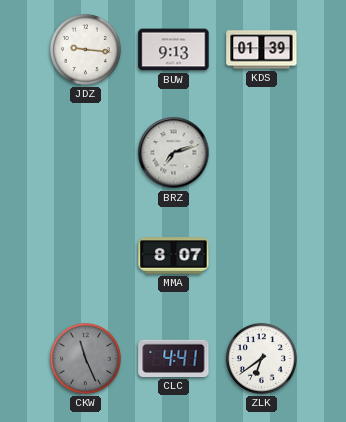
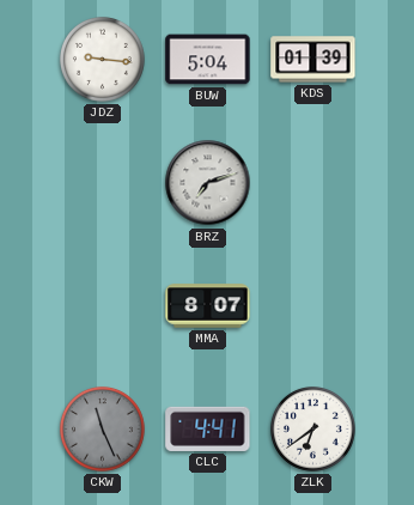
BUW: 9:13 -> 5:04
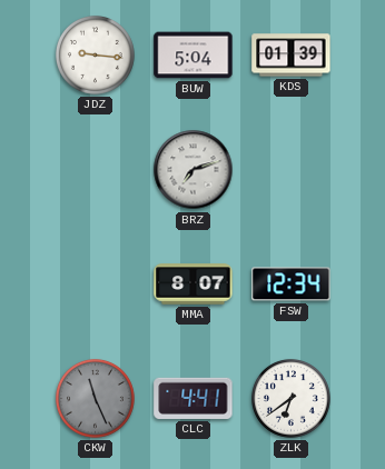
FSW: none -> 12:34
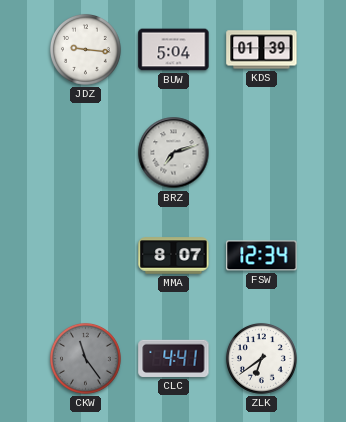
CKW: 11:26 -> 11:24
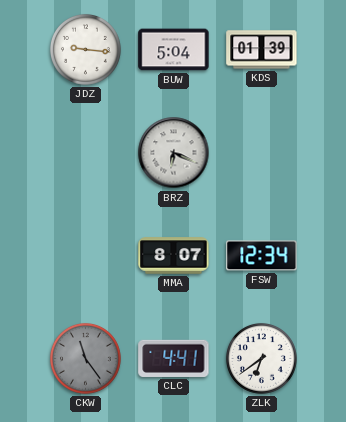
BRZ: 7:12 -> 6:19
